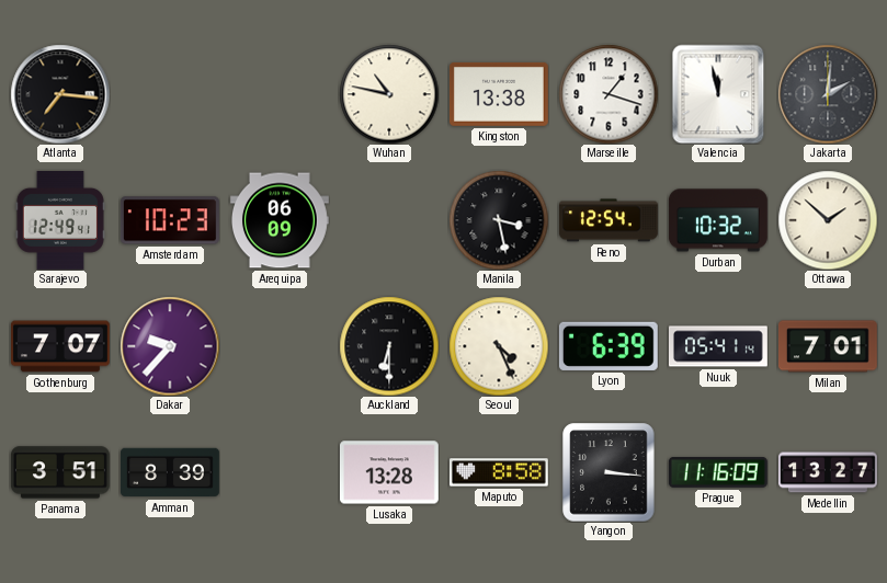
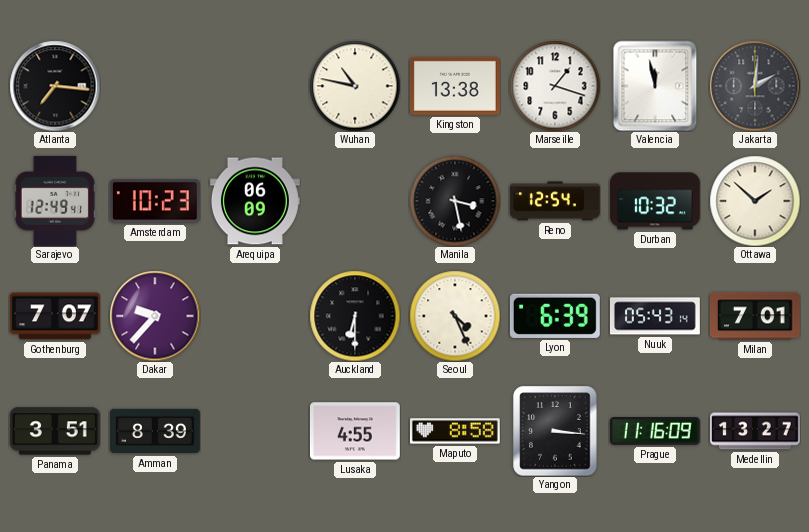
Nuuk: 05:41 -> 05:43
Lusaka: 13:28 -> 4:55
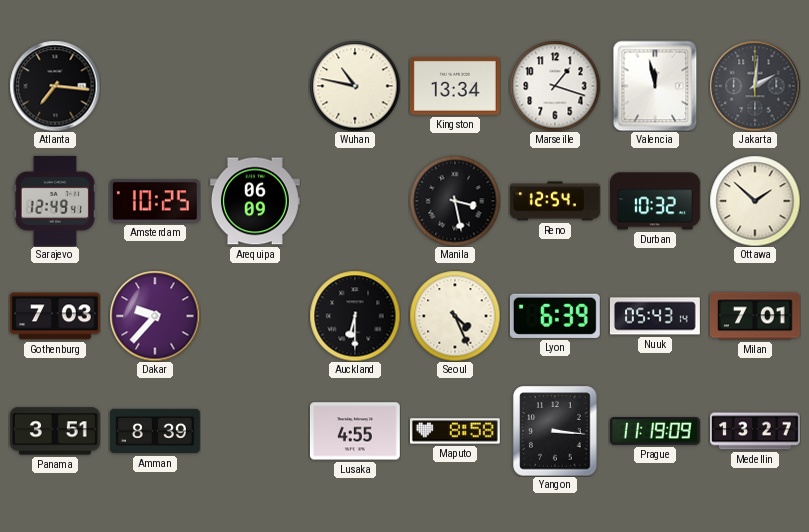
Kingston: 13:38 -> 13:34
Amsterdam: 10:23 -> 10:25
Gothenburg: 7:07 -> 7:03
Prague: 11:16 -> 11:19
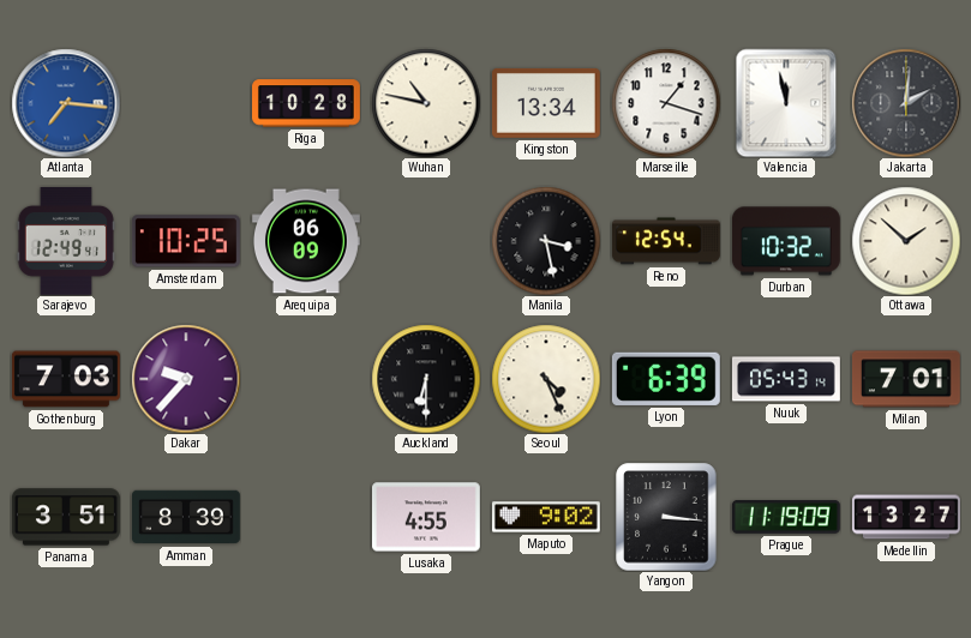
Atlanta dial: black -> blue
Riga: none -> 10:28
Maputo: 8:58 -> 9:02
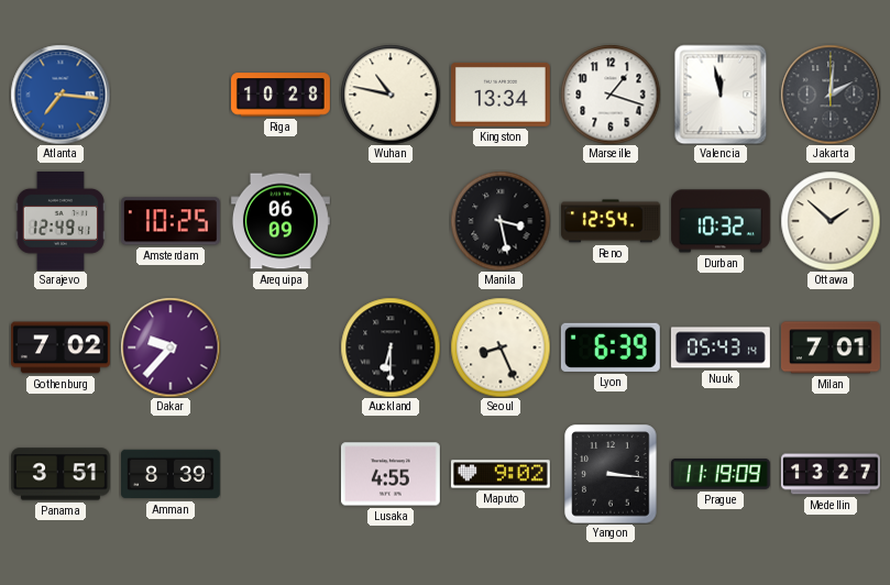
Gothenburg: 7:03 -> 7:02
Seoul: 4:26 -> 8:26
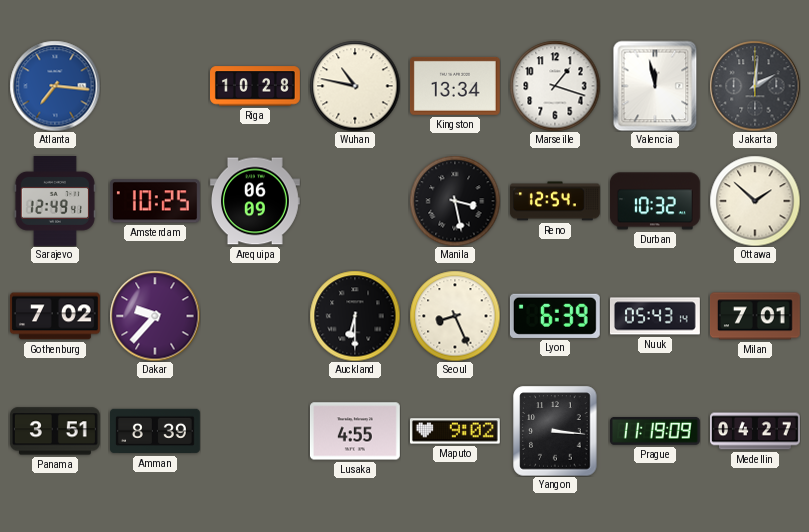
Medellin: 13:27 -> 04:27
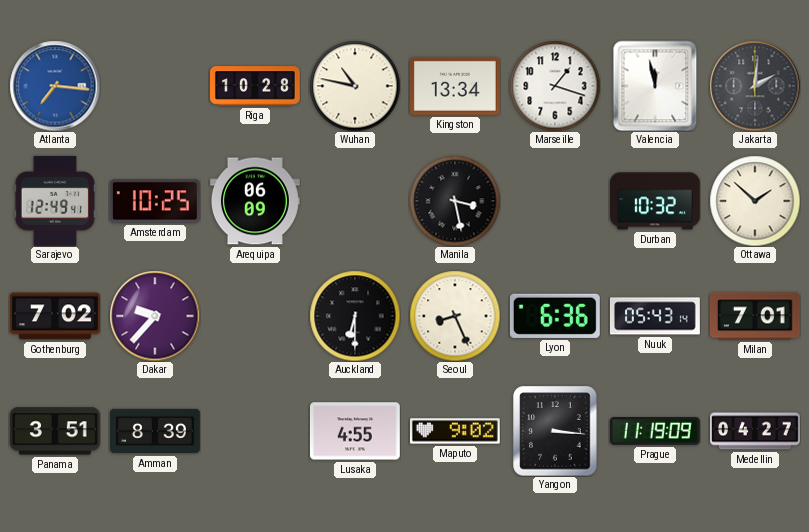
Reno: 12:54 -> none
Lyon: 6:39 -> 6:36
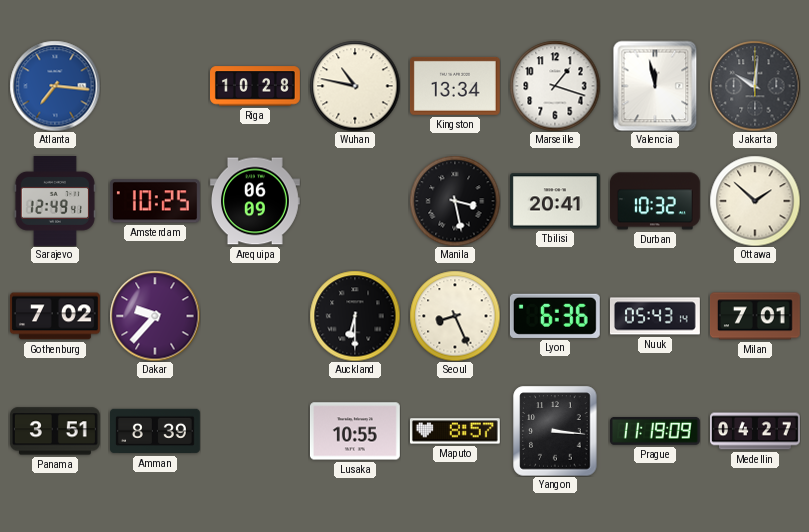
Jakarta: 2:01 -> 10:01
Tbilisi: none -> 20:41
Lusaka: 4:55 -> 10:55
Maputo: 9:02 -> 8:57
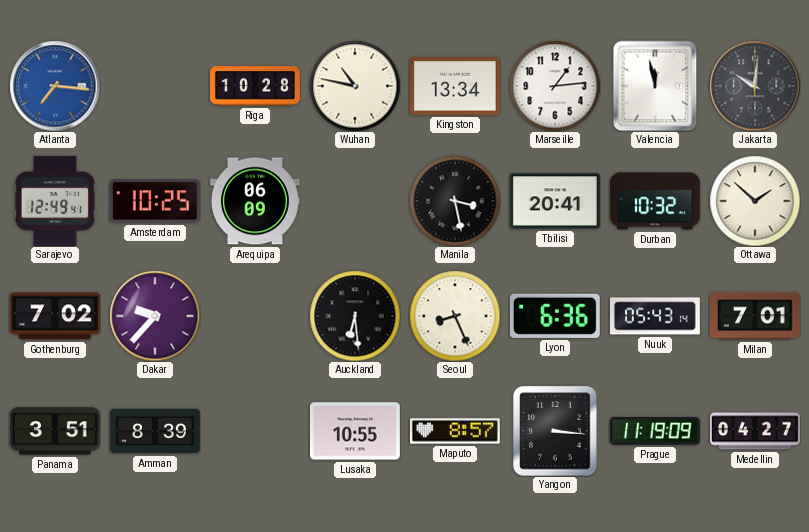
Marseille: 1:18 -> 1:14
Auckland: 6:30 -> 6:29
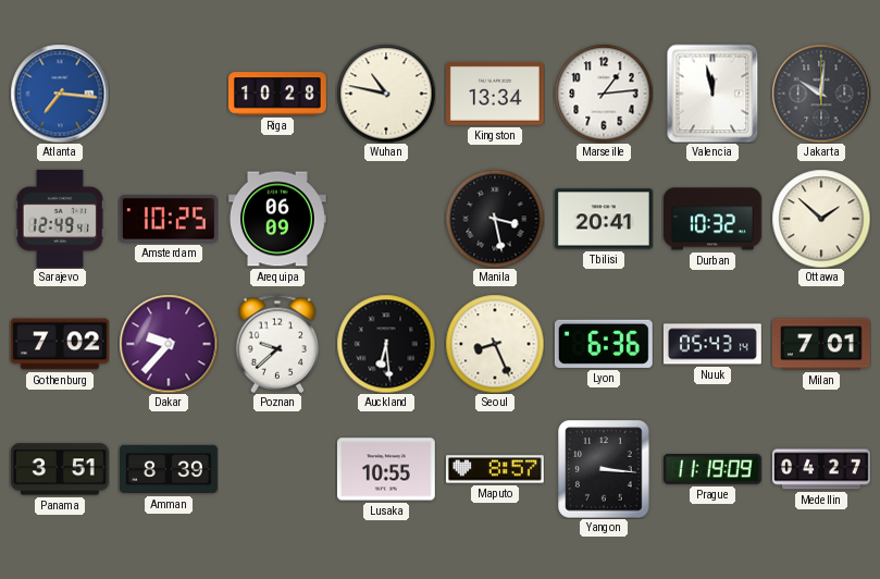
Poznan: none -> 9:38
